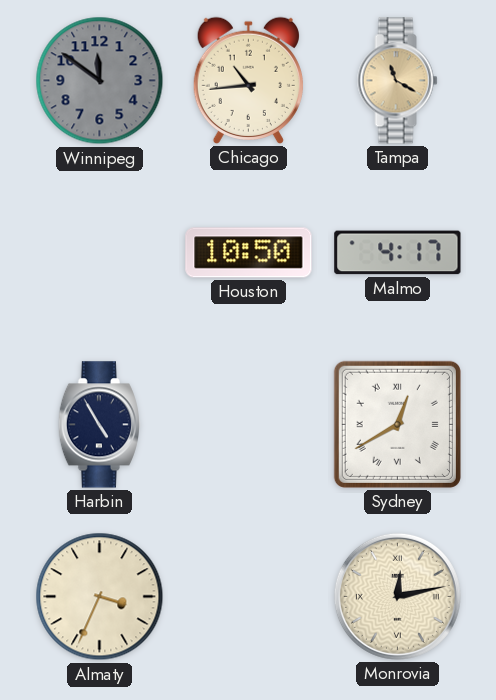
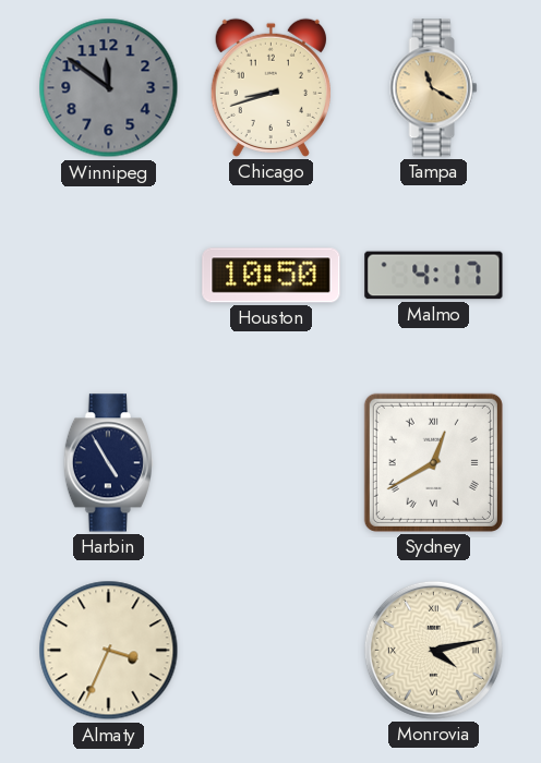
Chicago: 10:44 -> 8:42
Monrovia: 12:13 -> 4:13
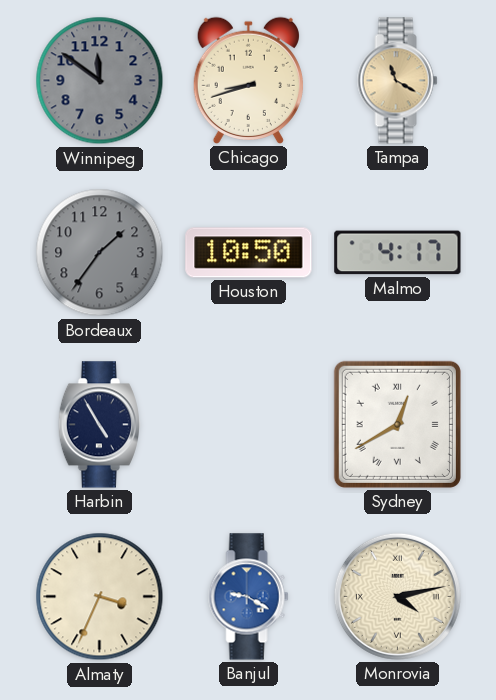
Bordeaux: none -> 1:36
Banjul: none -> 9:20
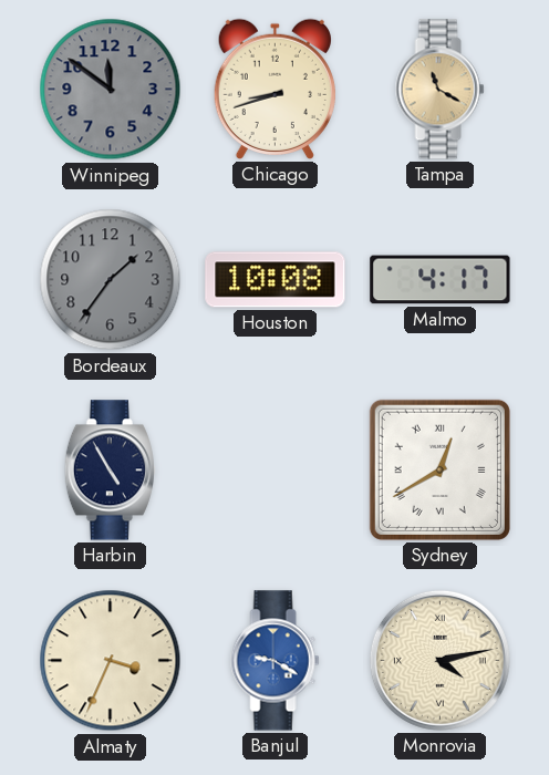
Houston: 10:50 -> 10:08
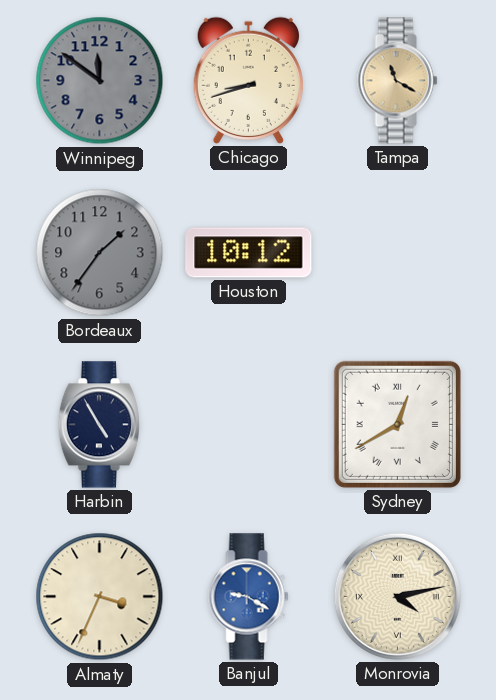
Houston: 10:08 -> 10:12
Malmo: 4:17 -> none
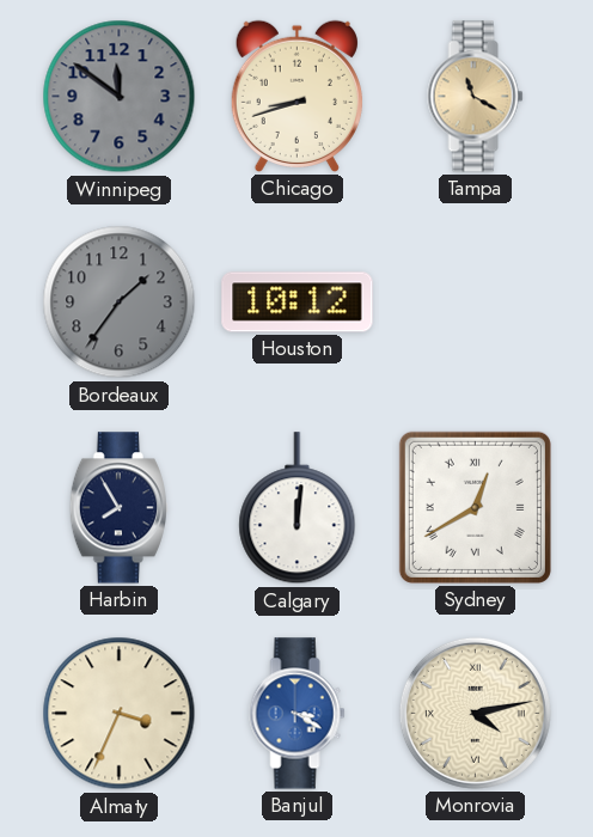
Harbin: 4:55 -> 7:55
Calgary: none -> 12:01
Banjul: 9:20 -> 3:20
